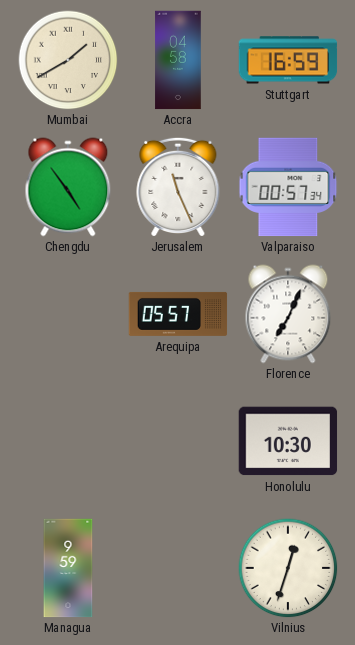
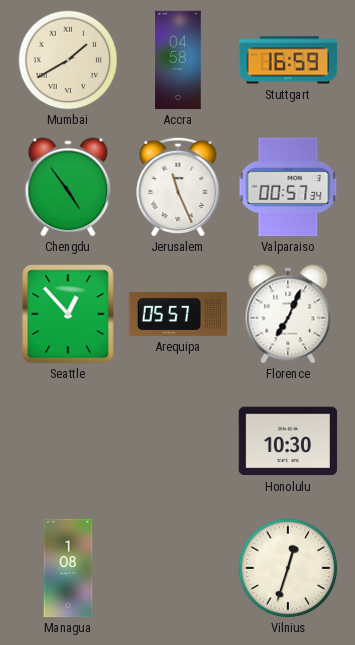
Seattle: none -> 12:53
Managua: 9:59 -> 1:08
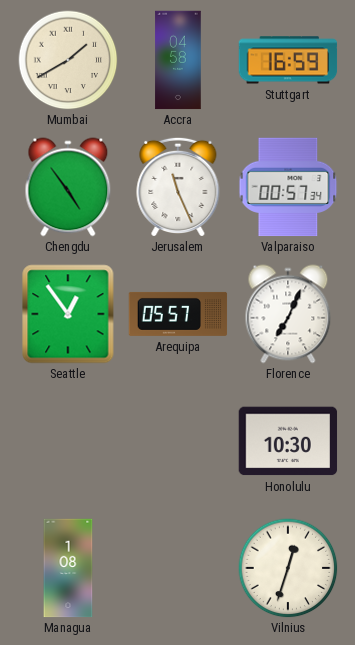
Seattle: 12:53 -> 12:54
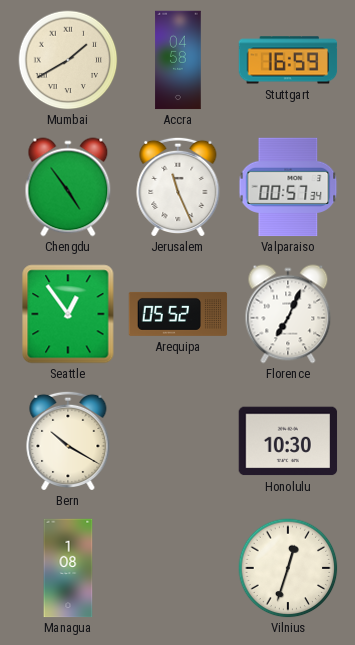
Arequipa: 05:57 -> 05:52
Bern: none -> 10:20
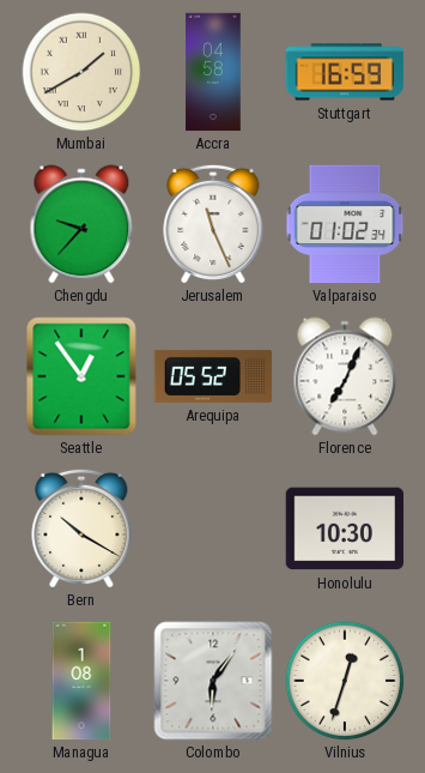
Chengdu: 4:54 -> 9:37
Valparaiso: 00:57 -> 01:02
Colombo: none -> 6:06
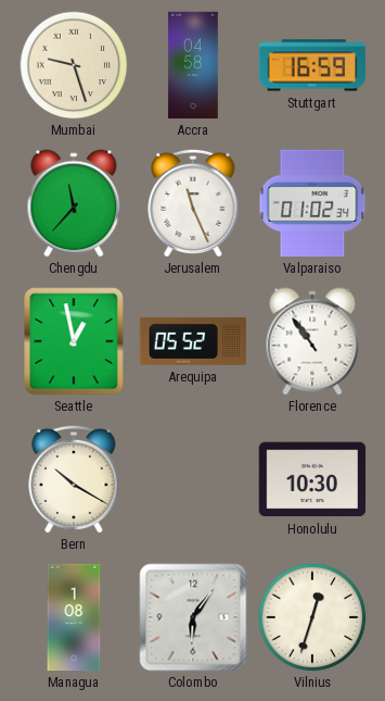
Mumbai: 1:40 -> 9:27
Chengdu: 9:37 -> 11:37
Seattle: 12:54 -> 12:58
Florence: 7:04 -> 10:54
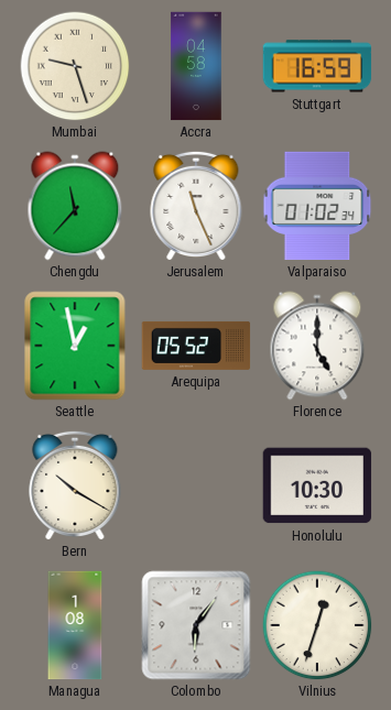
Florence: 10:54 -> 5:00
